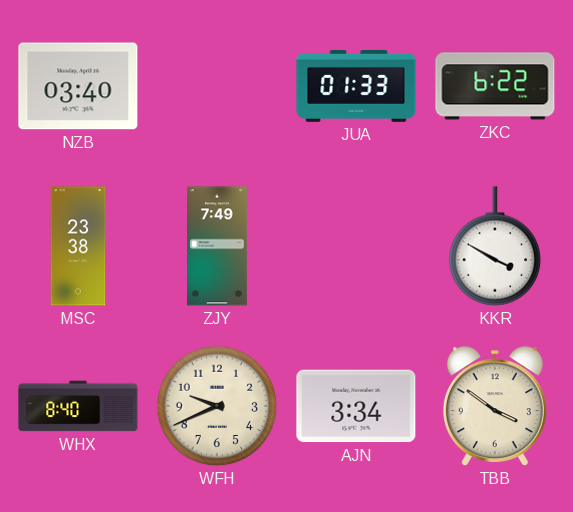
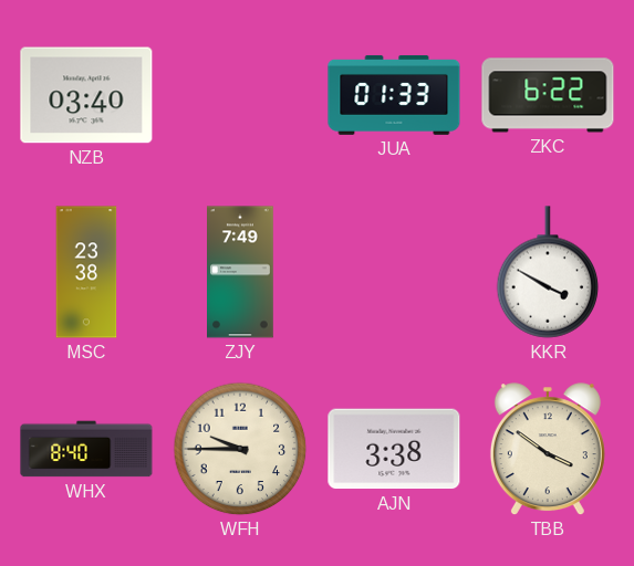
WFH: 9:41 -> 9:45
AJN: 3:34 -> 3:38
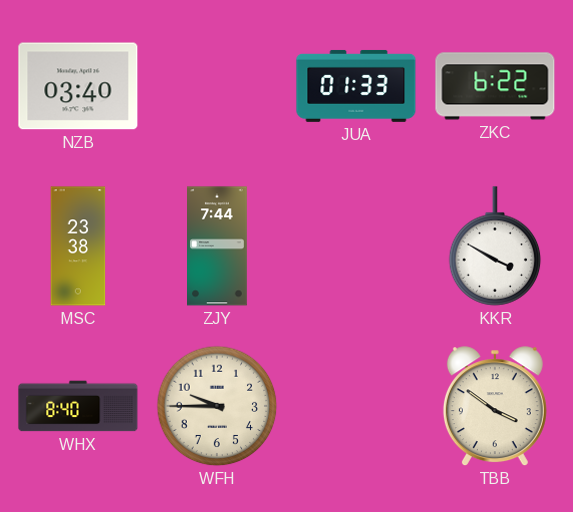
ZJY: 7:49 -> 7:44
AJN: 3:38 -> none
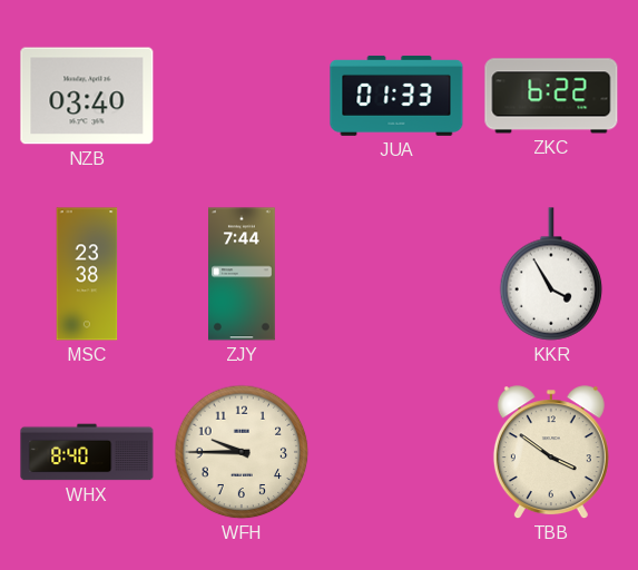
KKR: 3:50 -> 3:55
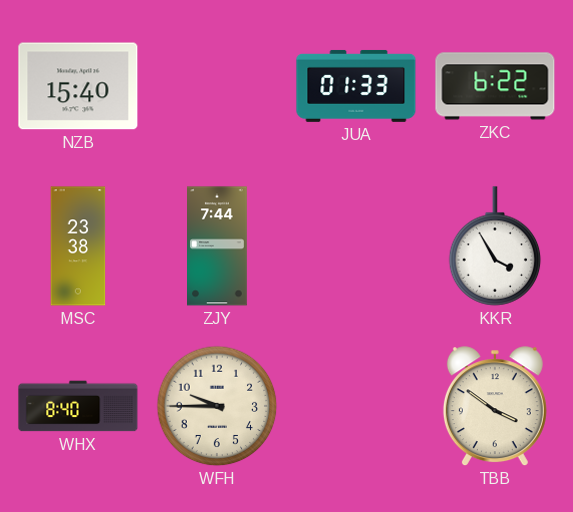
NZB: 03:40 -> 15:40
